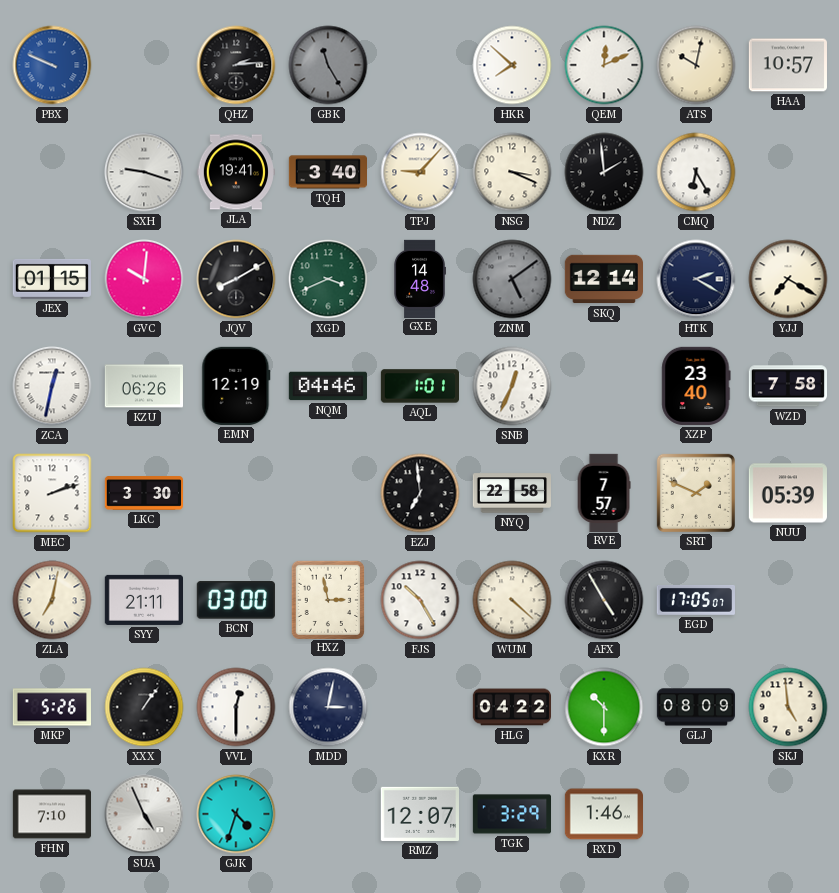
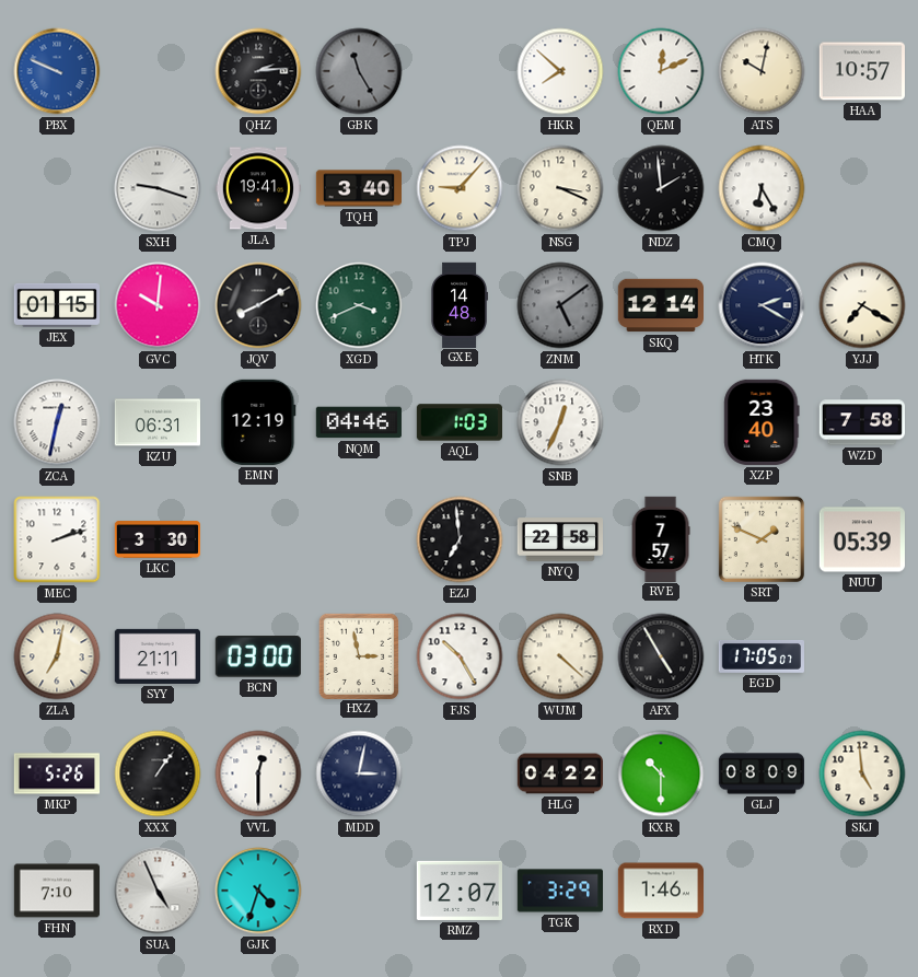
KZU: 06:26 -> 06:31
AQL: 1:01 -> 1:03
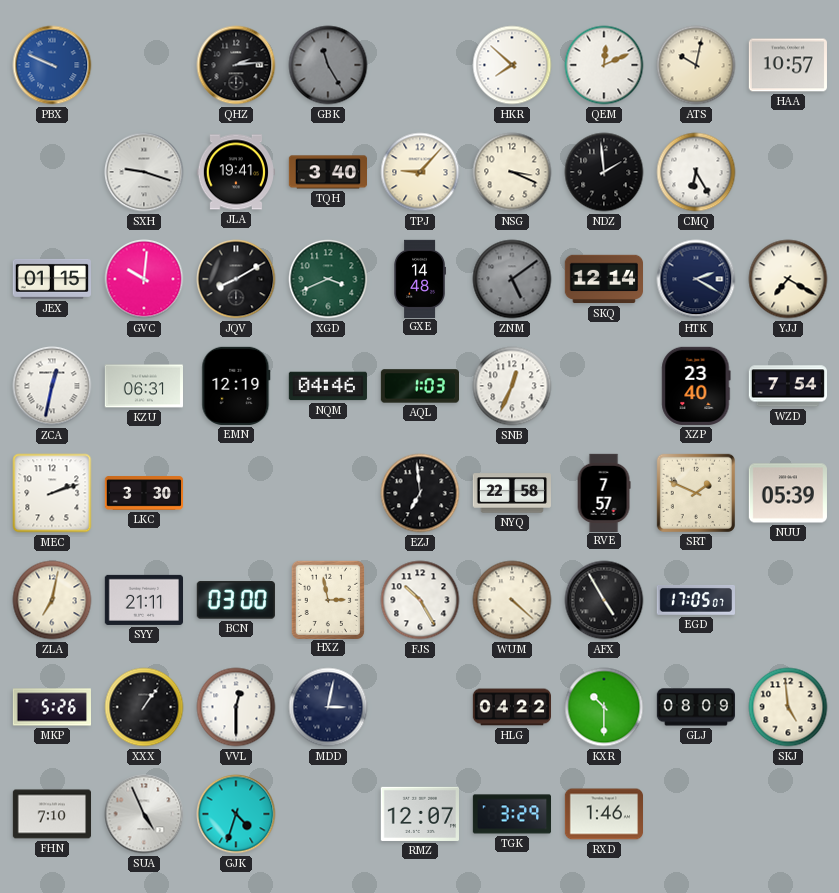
WZD: 7:58 -> 7:54
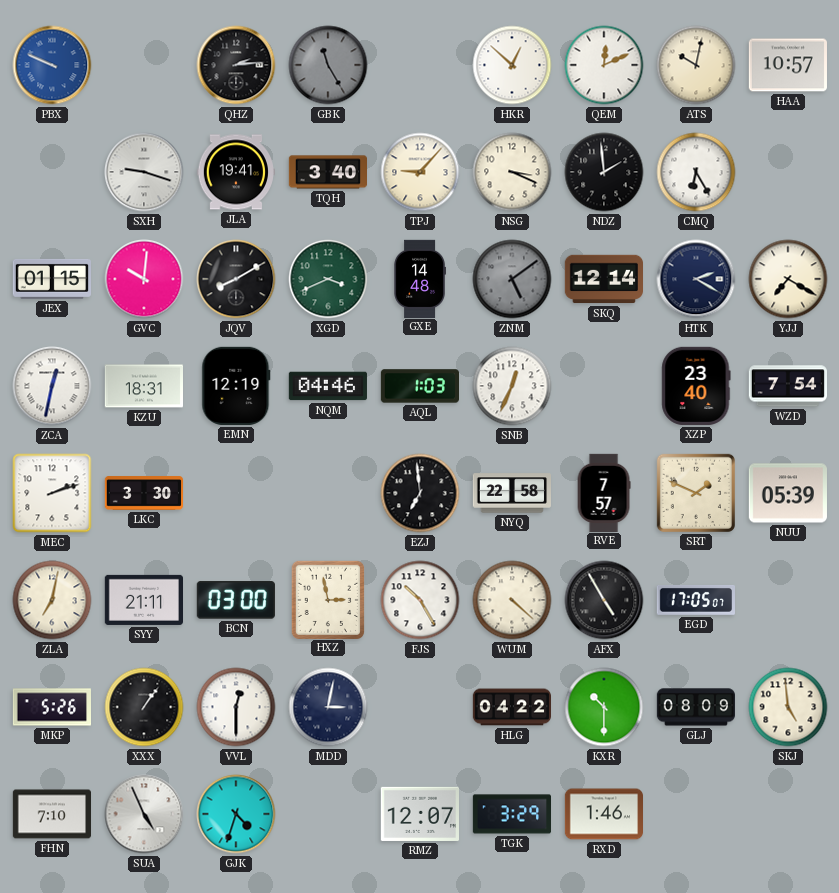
HKR: 7:52 -> 12:52
KZU: 06:31 -> 18:31
